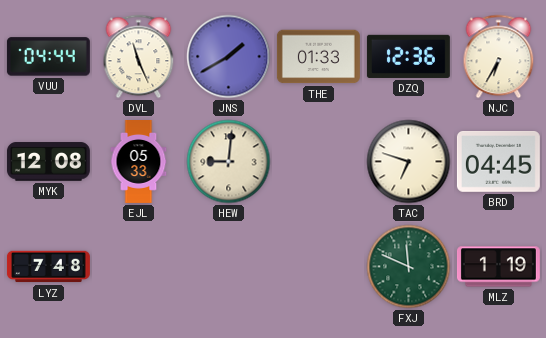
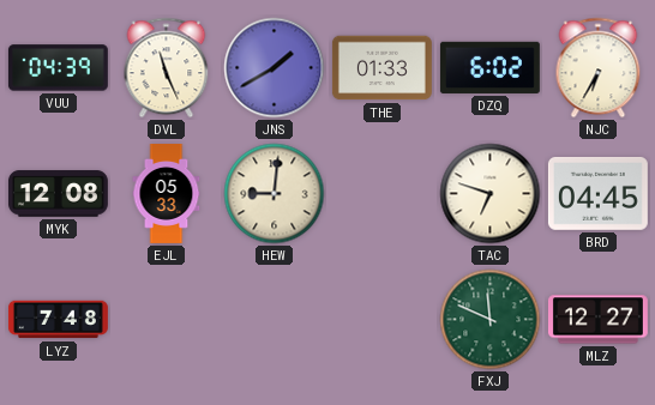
VUU: 04:44 -> 04:39
DZQ: 12:36 -> 6:02
MLZ: 1:19 -> 12:27
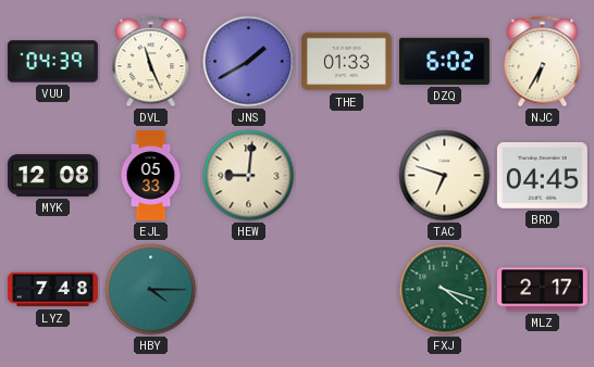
HBY: none -> 4:15
FXJ: 11:49 -> 4:18
MLZ: 12:27 -> 2:17
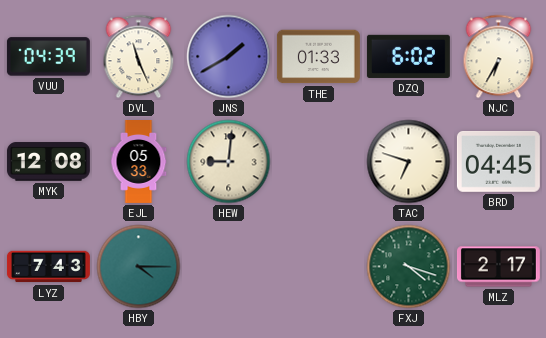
LYZ: 7:48 -> 7:43
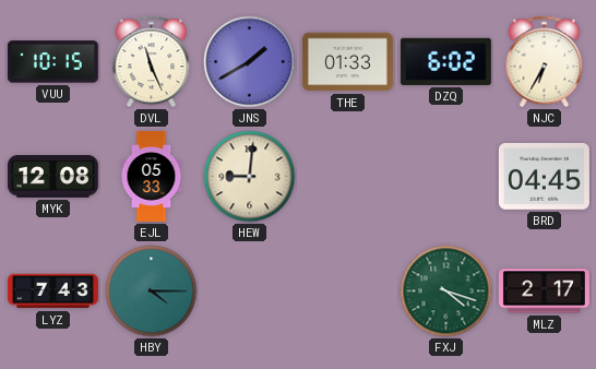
VUU: 04:39 -> 10:15
TAC: 6:48 -> none
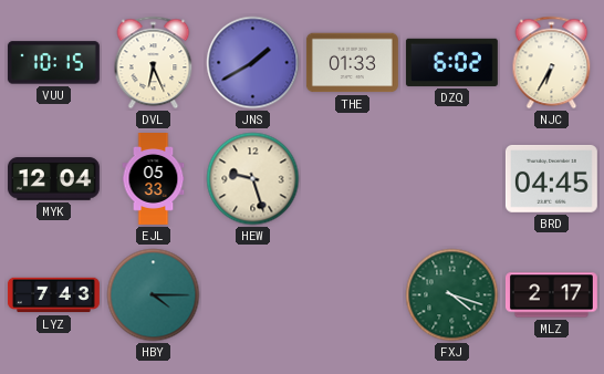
DVL: 11:26 -> 6:26
MYK: 12:08 -> 12:04
HEW: 9:01 -> 9:27
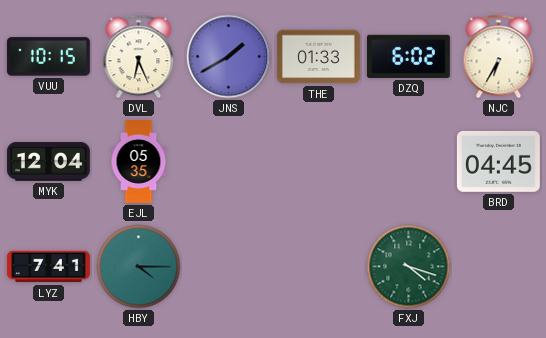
EJL: 05:33 -> 05:35
HEW: 9:27 -> none
LYZ: 7:43 -> 7:41
MLZ: 2:17 -> none
